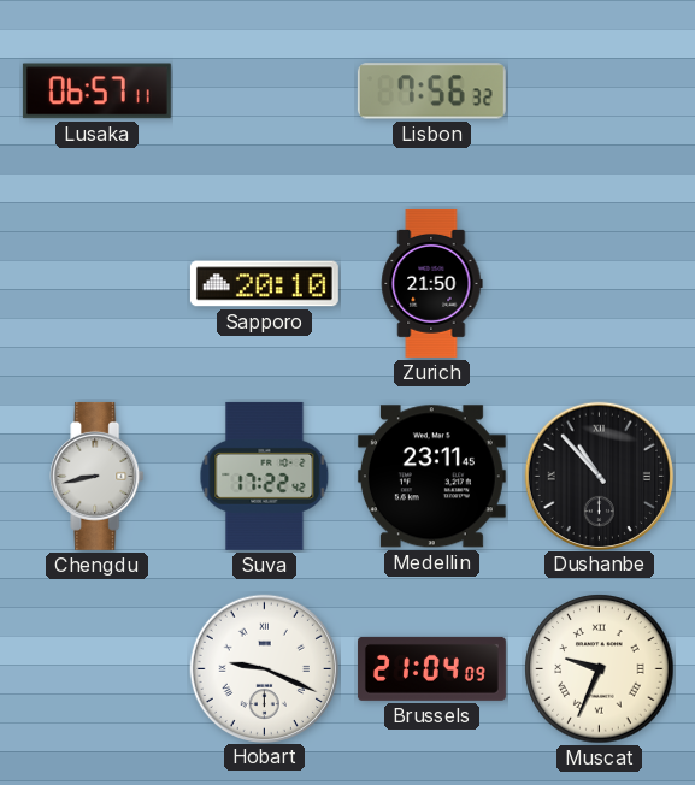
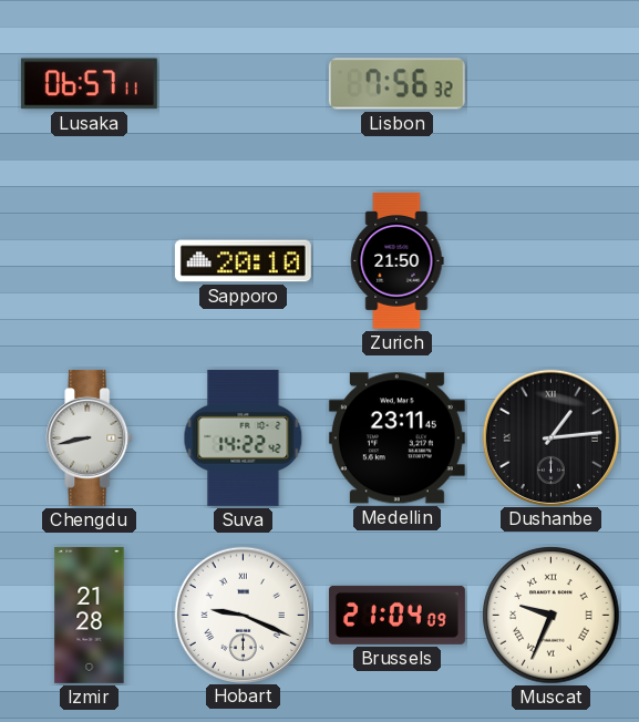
Suva: 17:22 -> 14:22
Dushanbe: 10:53 -> 1:14
Izmir: none -> 21:28
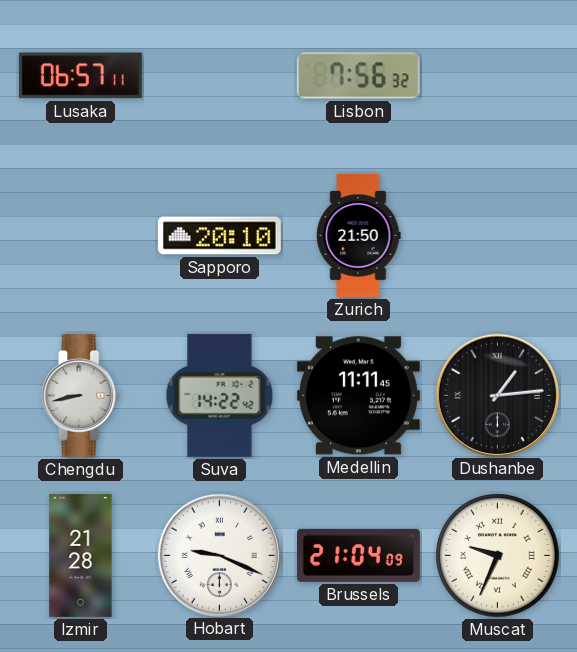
Medellin: 23:11 -> 11:11
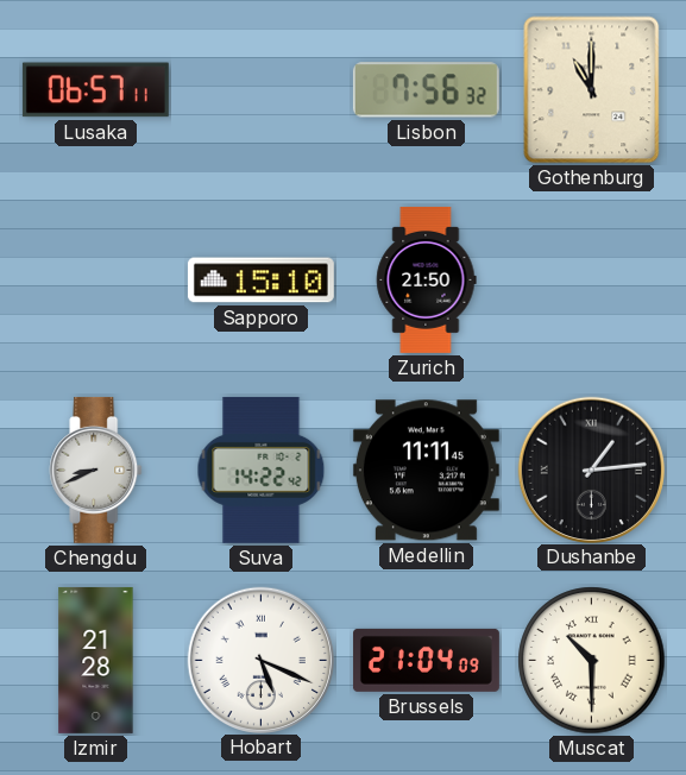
Gothenburg: none -> 11:00
Sapporo: 20:10 -> 15:10
Chengdu: 8:43 -> 8:41
Hobart: 9:19 -> 5:19
Muscat: 9:34 -> 10:30
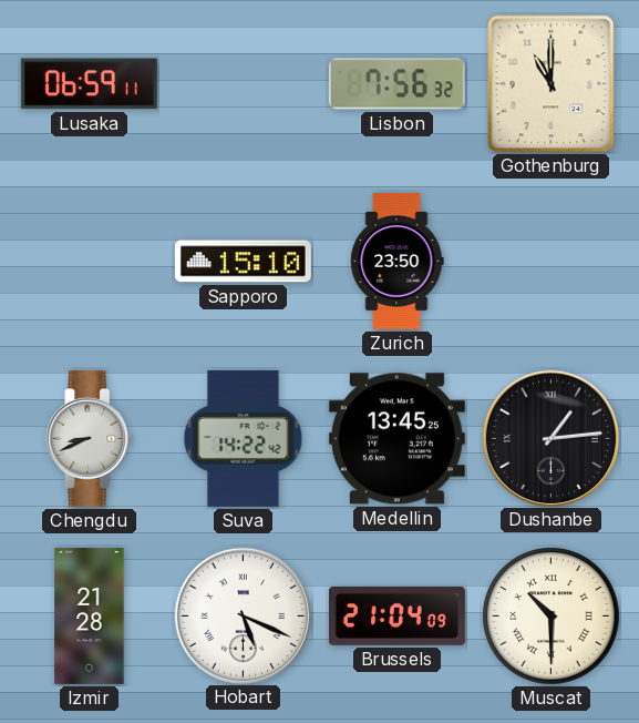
Lusaka: 06:57 -> 06:59
Zurich: 21:50 -> 23:50
Medellin: 11:11 -> 13:45
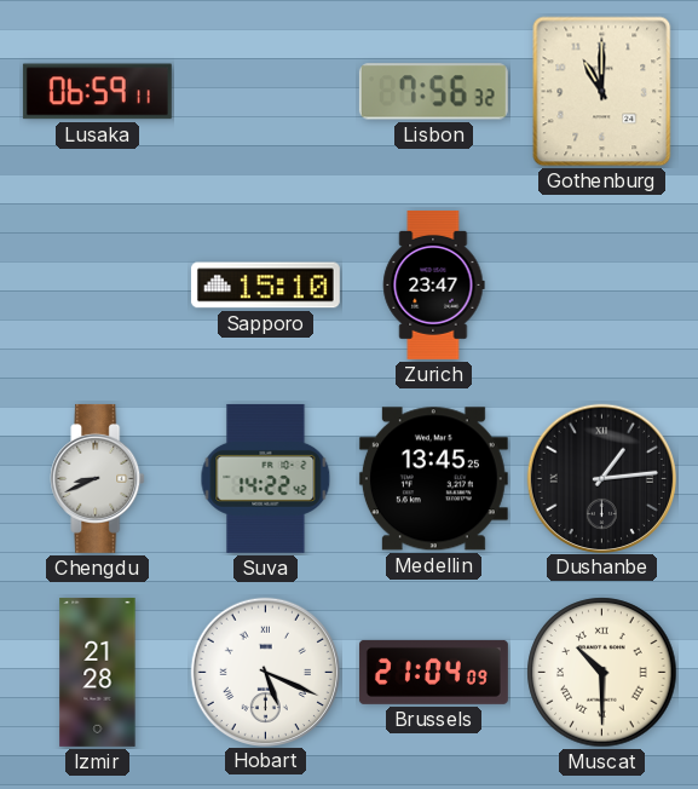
Zurich: 23:50 -> 23:47
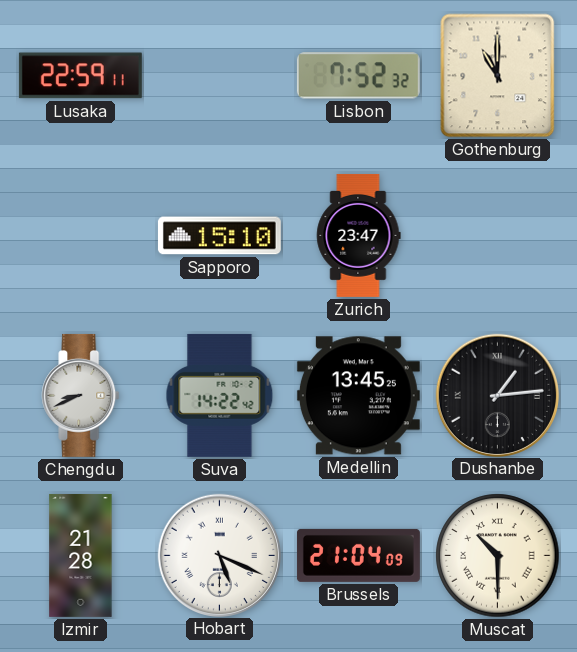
Lusaka: 06:59 -> 22:59
Lisbon: 7:56 -> 7:52
